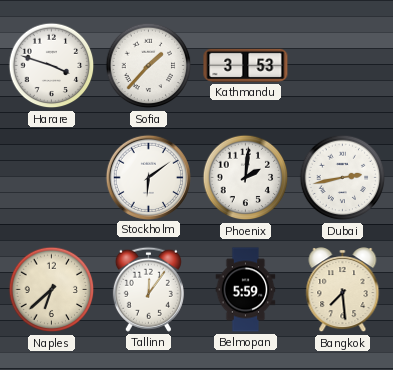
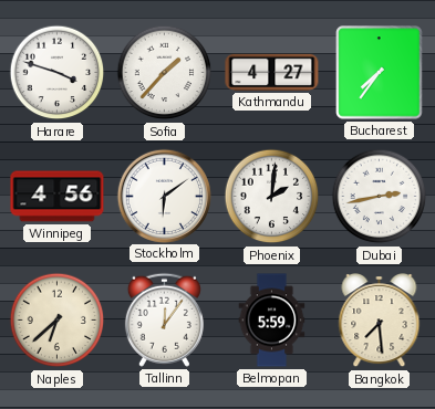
Kathmandu: 3:53 -> 4:27
Bucharest: none -> 7:36
Winnipeg: none -> 4:56
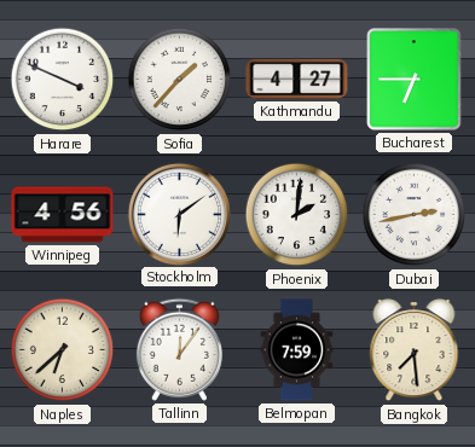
Harare: 3:48 -> 3:49
Bucharest: 7:36 -> 6:45
Belmopan: 5:59 -> 7:59
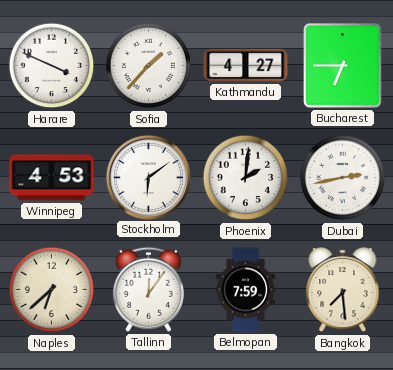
Winnipeg: 4:56 -> 4:53
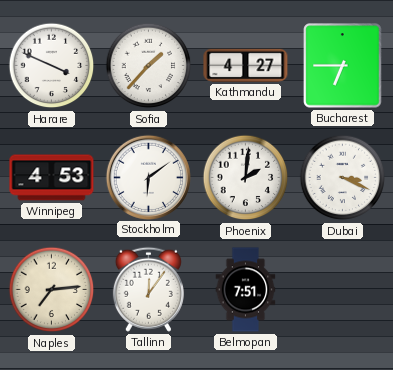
Dubai: 2:43 -> 3:19
Naples: 6:38 -> 7:14
Belmopan: 7:59 -> 7:51
Bangkok: 7:29 -> none
